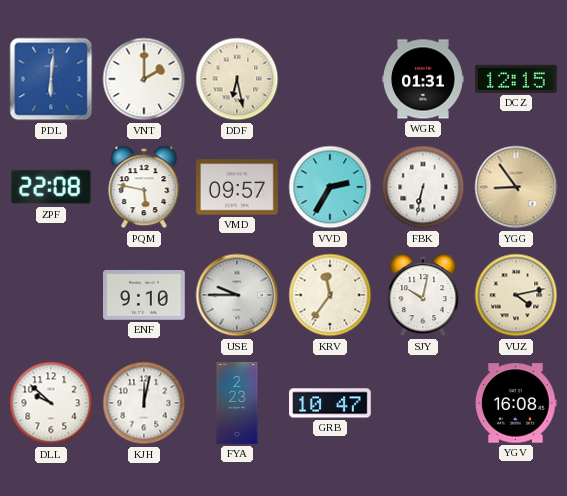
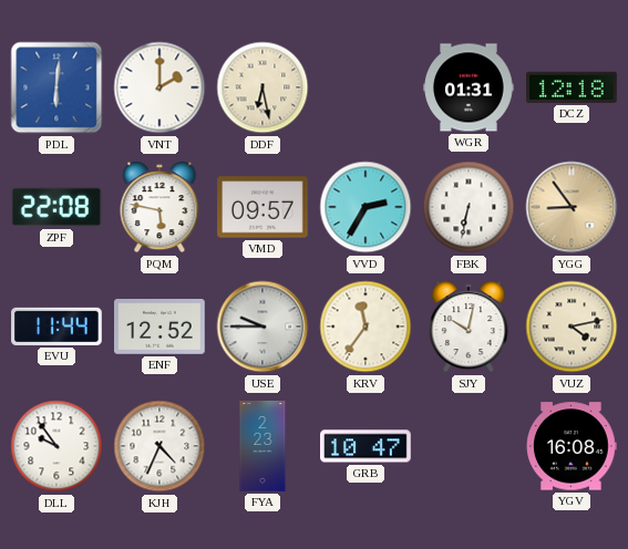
DCZ: 12:15 -> 12:18
EVU: none -> 11:44
ENF: 9:10 -> 12:52
DLL: 9:52 -> 9:54
KJH: 12:02 -> 4:34
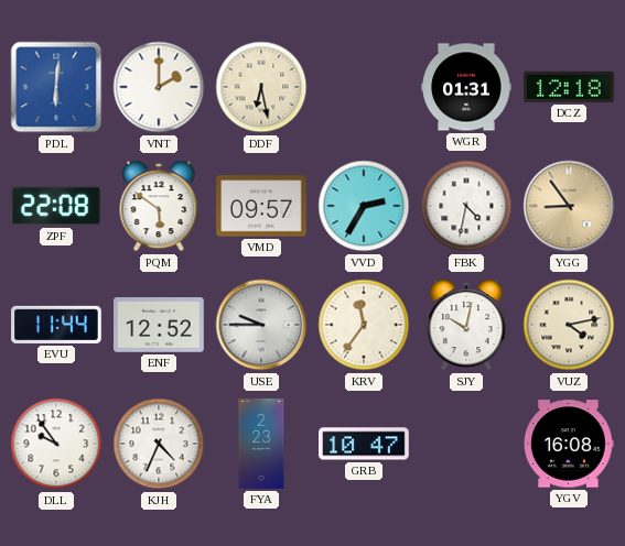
PQM: 5:47 -> 5:51
FBK: 6:32 -> 4:32
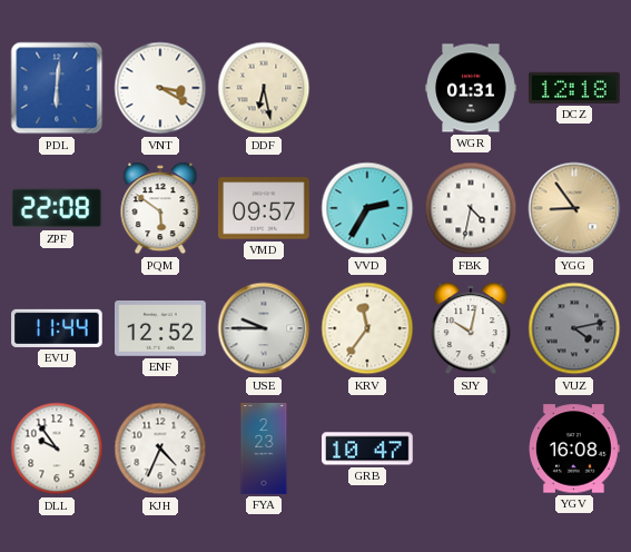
VNT: 2:00 -> 3:20
VUZ dial: cream -> grey
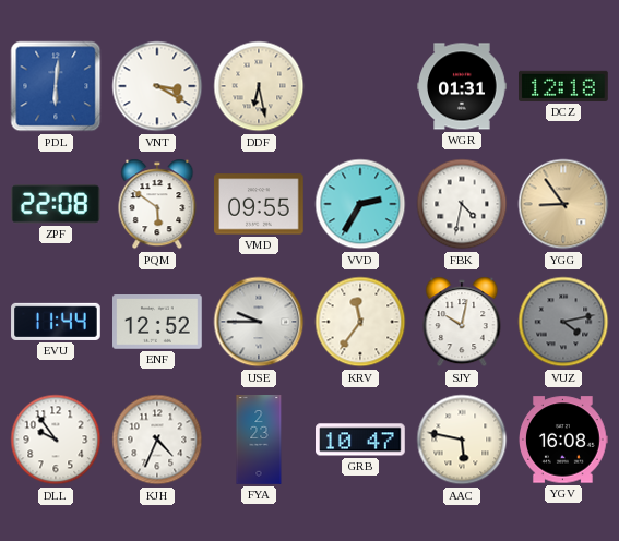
VMD: 09:57 -> 09:55
AAC: none -> 5:47
